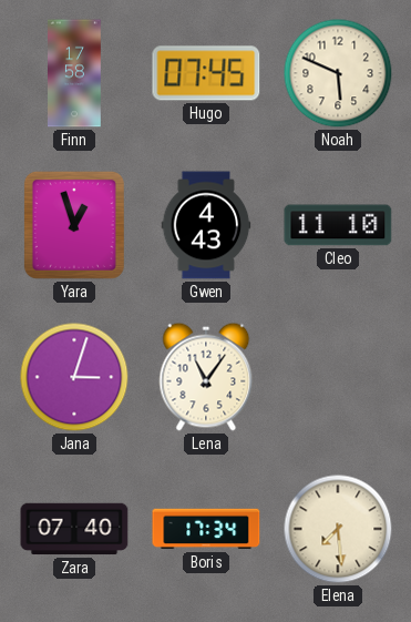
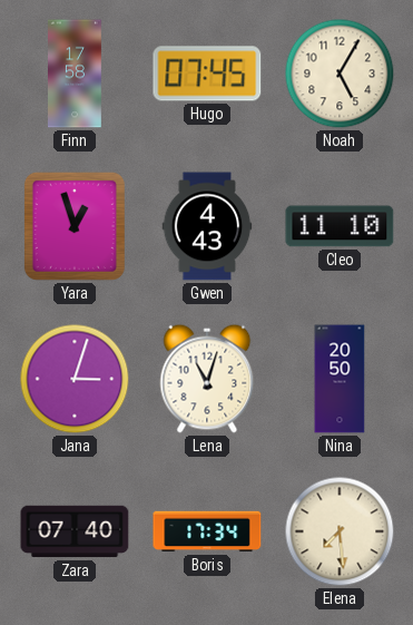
Noah: 5:49 -> 5:05
Lena: 11:06 -> 11:03
Nina: none -> 20:50
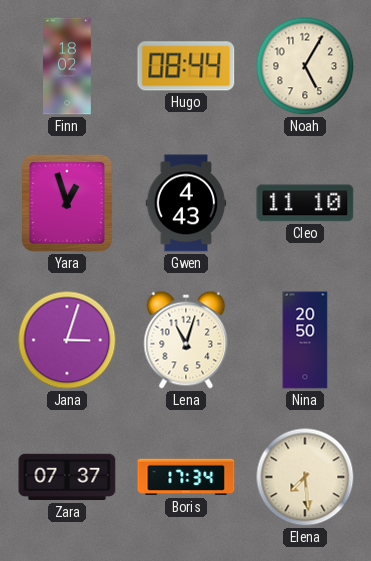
Finn: 17:58 -> 18:02
Hugo: 07:45 -> 08:44
Zara: 07:40 -> 07:37
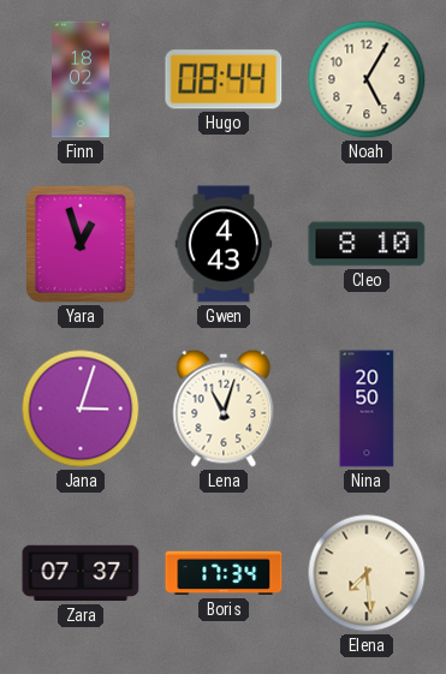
Cleo: 11:10 -> 8:10
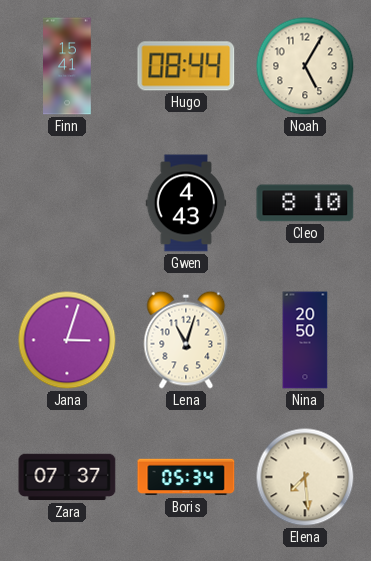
Finn: 18:02 -> 15:41
Yara: 12:57 -> none
Boris: 17:34 -> 05:34
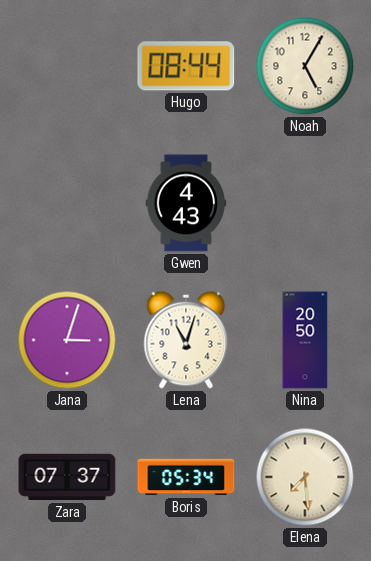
Finn: 15:41 -> none
Cleo: 8:10 -> none
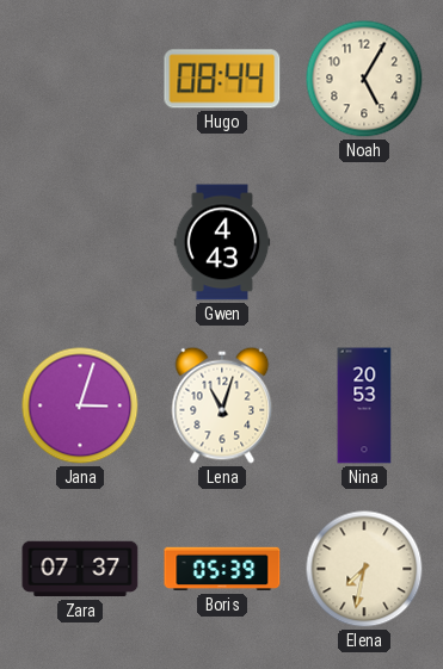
Nina: 20:50 -> 20:53
Boris: 05:34 -> 05:39
Elena: 7:29 -> 7:32
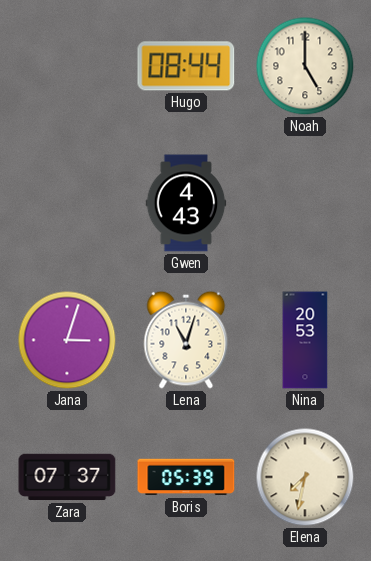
Noah: 5:05 -> 5:00
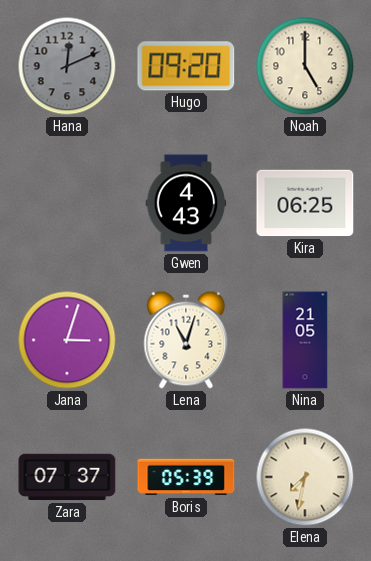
Hana: none -> 12:11
Hugo: 08:44 -> 09:20
Kira: none -> 06:25
Nina: 20:53 -> 21:05
